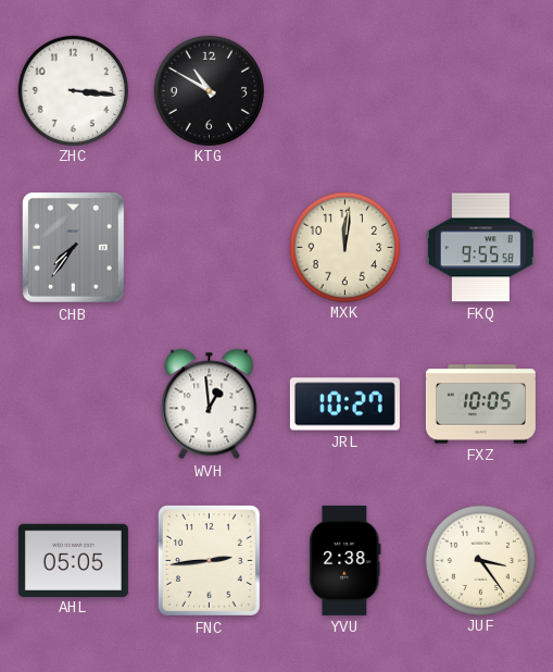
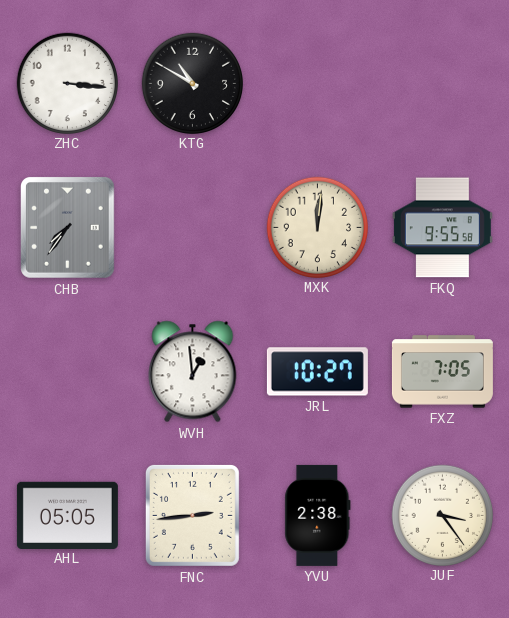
FXZ: 10:05 -> 7:05
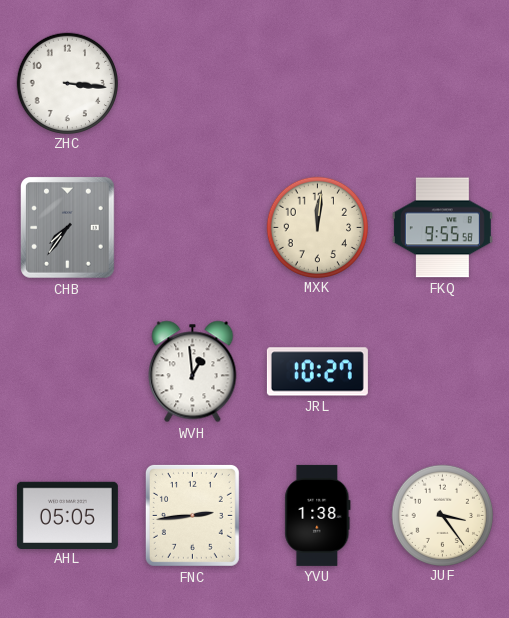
KTG: 10:50 -> none
FXZ: 7:05 -> none
YVU: 2:38 -> 1:38
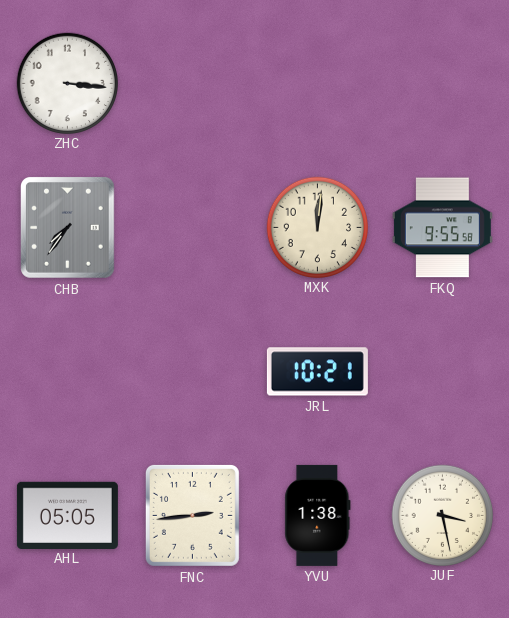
WVH: 12:59 -> none
JRL: 10:27 -> 10:21
JUF: 3:24 -> 3:28
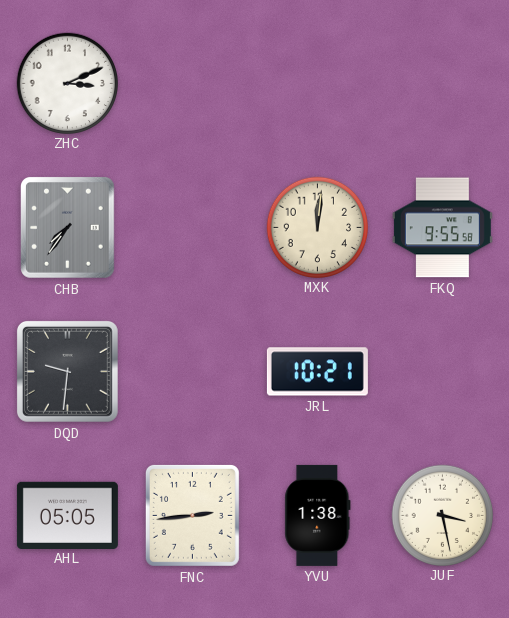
ZHC: 3:16 -> 3:11
DQD: none -> 9:31
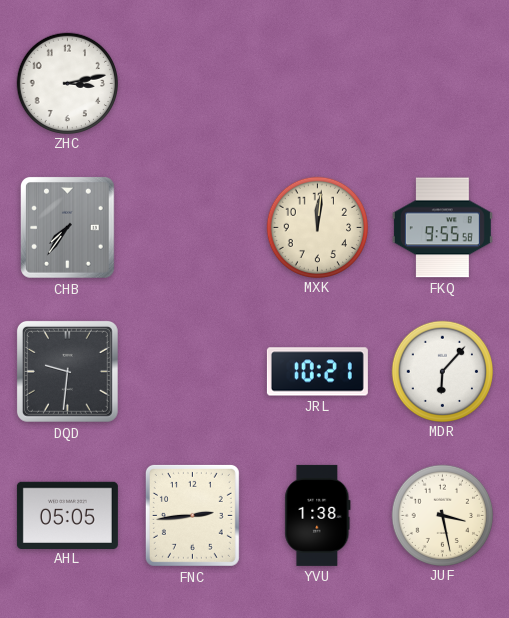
ZHC: 3:11 -> 3:13
MDR: none -> 6:07
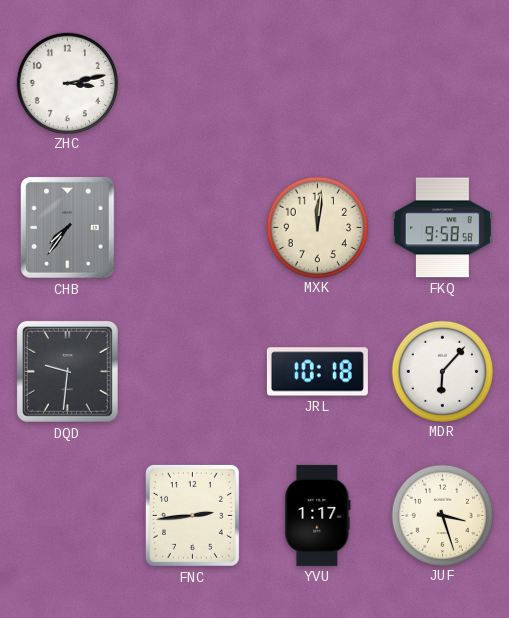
FKQ: 9:55 -> 9:58
JRL: 10:21 -> 10:18
AHL: 05:05 -> none
YVU: 1:38 -> 1:17
JUF: 3:28 -> 3:27
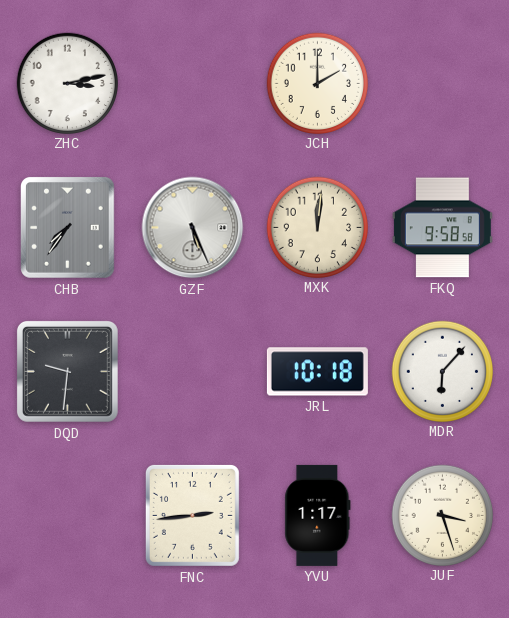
JCH: none -> 2:00
GZF: none -> 5:26
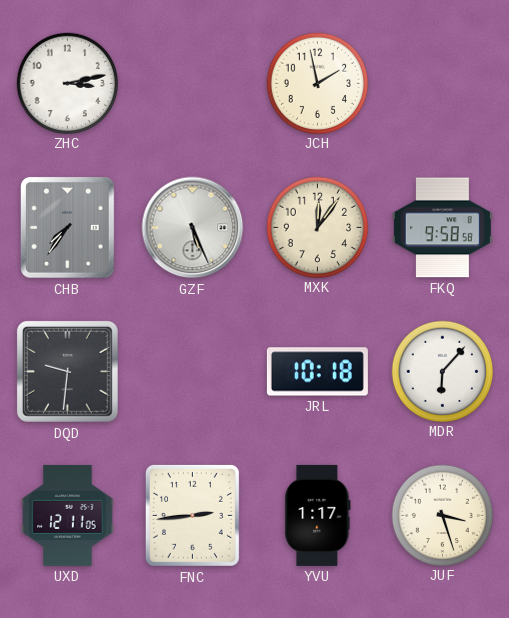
JCH: 2:00 -> 1:58
MXK: 12:01 -> 12:06
UXD: none -> 12:11
